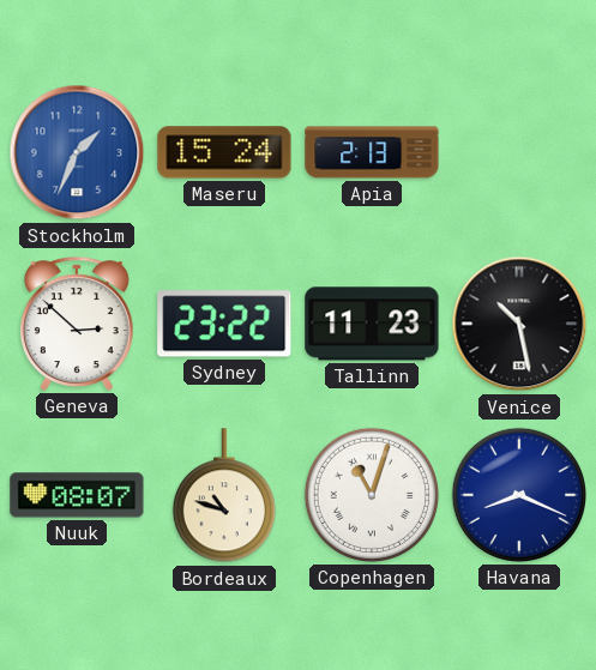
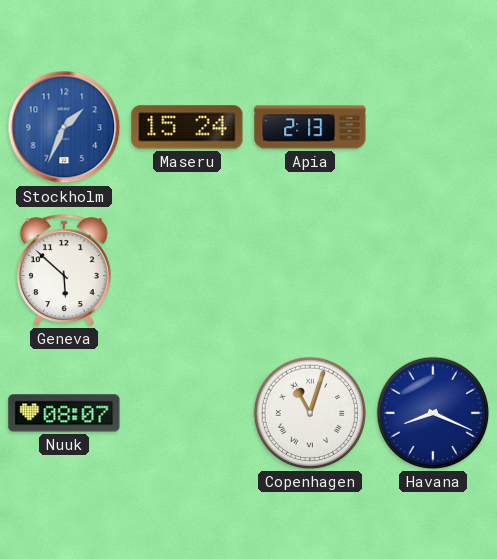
Geneva: 2:52 -> 5:52
Sydney: 23:22 -> none
Tallinn: 11:23 -> none
Venice: 10:28 -> none
Bordeaux: 10:48 -> none
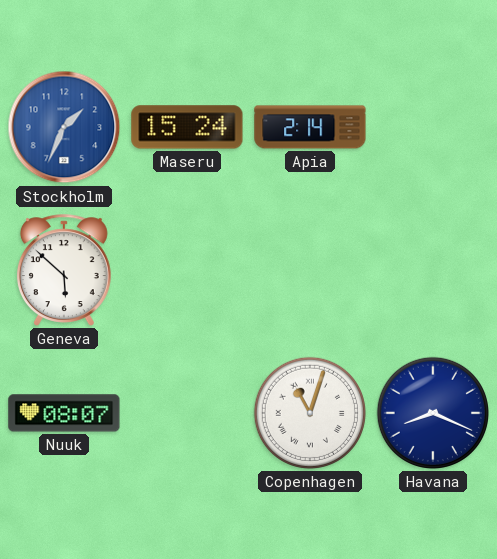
Apia: 2:13 -> 2:14
